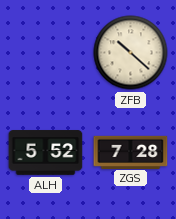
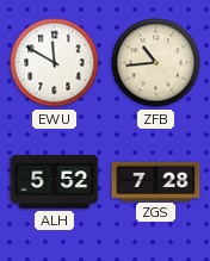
EWU: none -> 11:50
ZFB: 10:22 -> 10:44
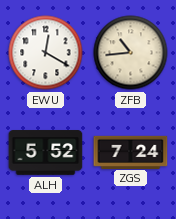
EWU: 11:50 -> 12:20
ZGS: 7:28 -> 7:24
